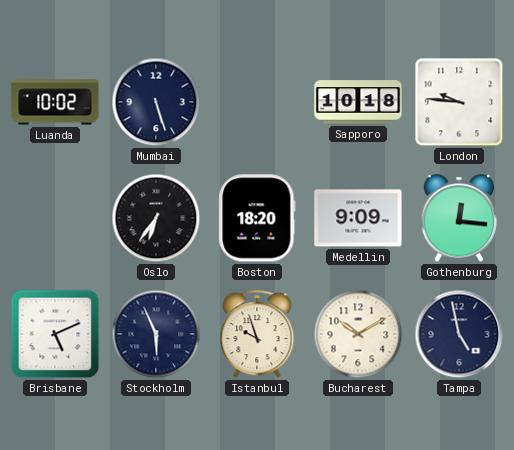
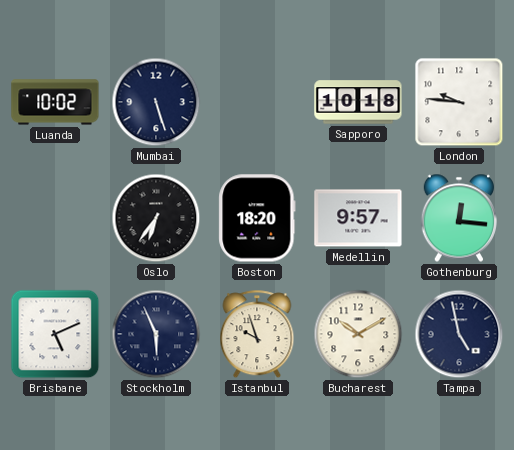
Medellin: 9:09 -> 9:57
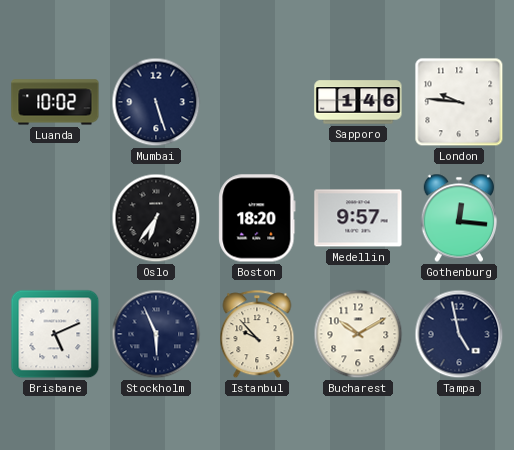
Sapporo: 10:18 -> 1:46
Istanbul: 9:57 -> 9:53
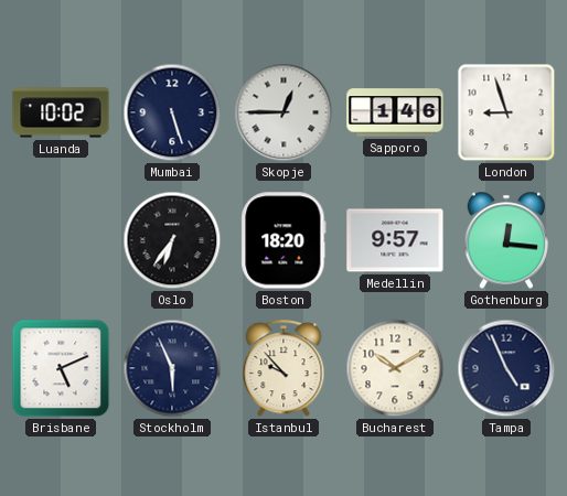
Skopje: none -> 12:45
London: 9:46 -> 8:57
Tampa: 4:58 -> 4:56
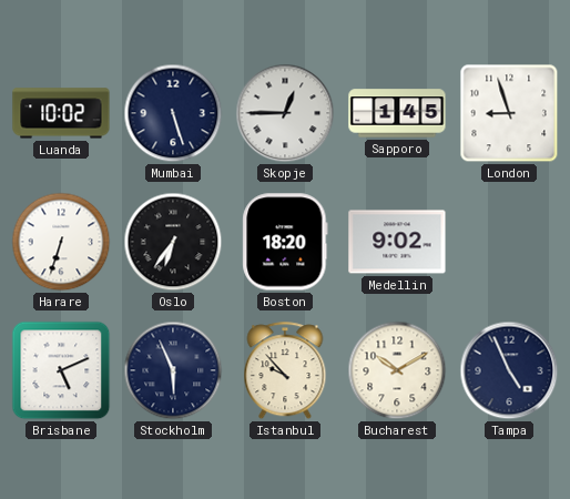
Sapporo: 1:46 -> 1:45
Harare: none -> 6:33
Medellin: 9:57 -> 9:02
Gothenburg: 12:16 -> none
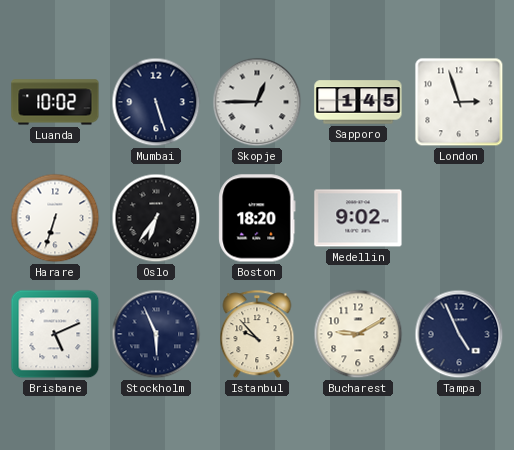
London: 8:57 -> 2:57
Bucharest: 10:10 -> 9:10
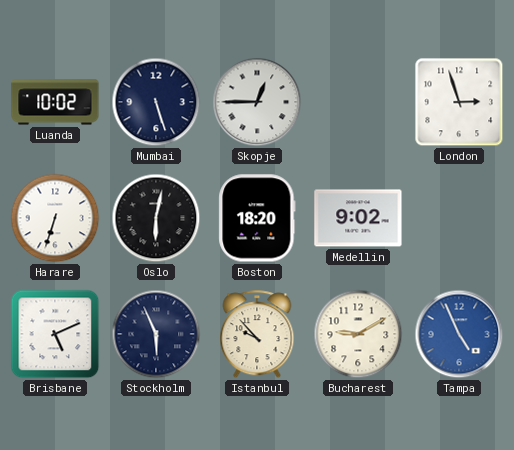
Sapporo: 1:45 -> none
Oslo: 6:36 -> 6:02
Tampa dial: navy -> blue
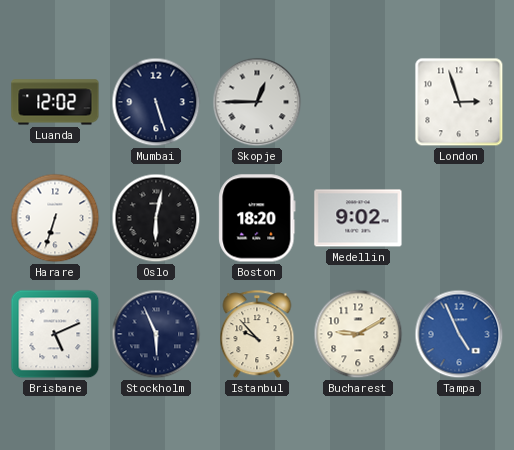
Luanda: 10:02 -> 12:02
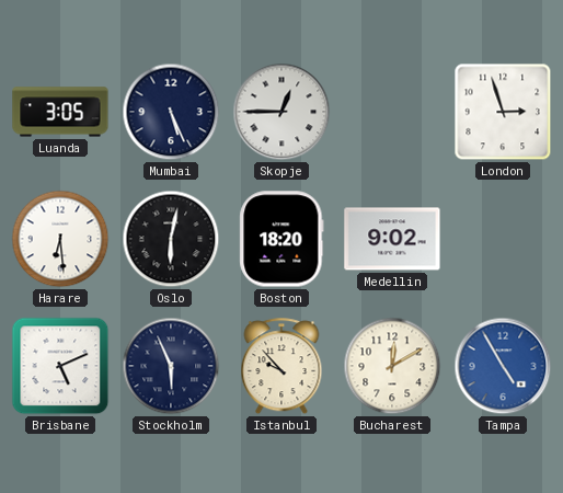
Luanda: 12:02 -> 3:05
Mumbai: 5:27 -> 5:26
Harare: 6:33 -> 6:29
Bucharest: 9:10 -> 12:10
Tampa: 4:56 -> 4:55
